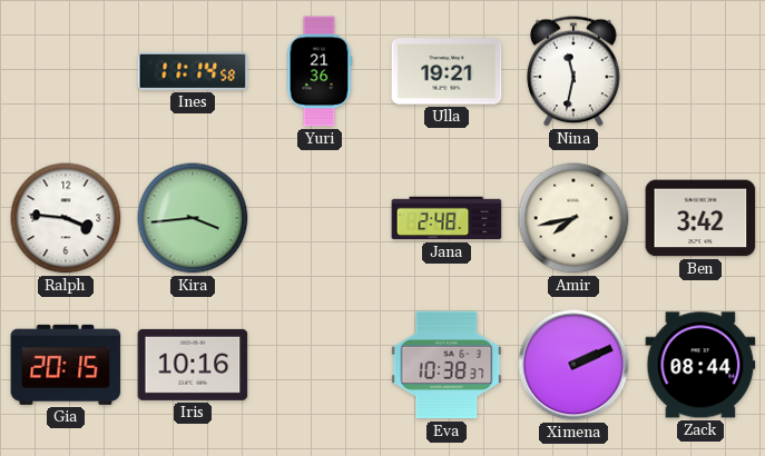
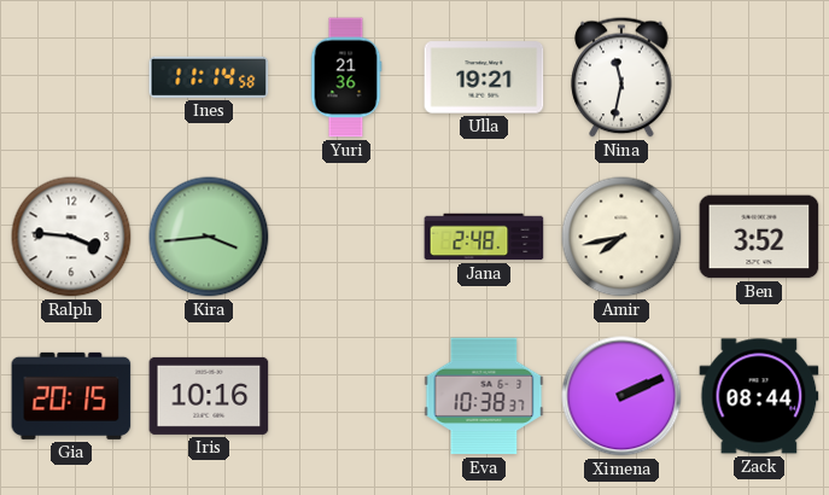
Ben: 3:42 -> 3:52
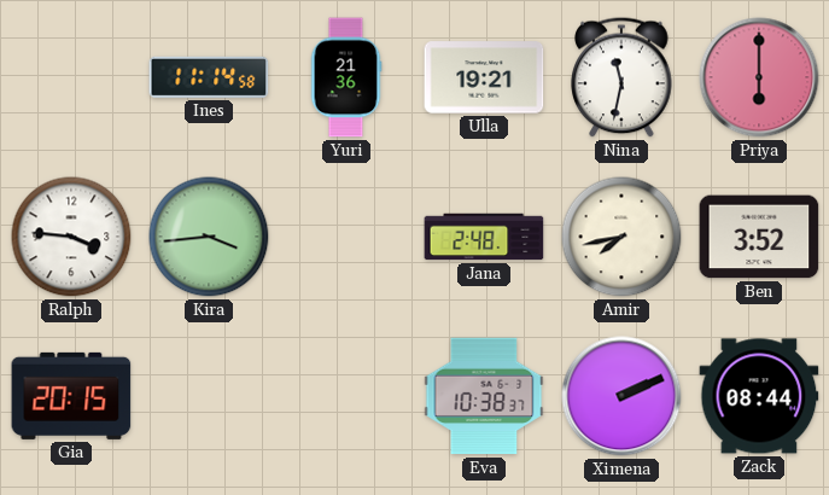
Priya: none -> 6:00
Iris: 10:16 -> none
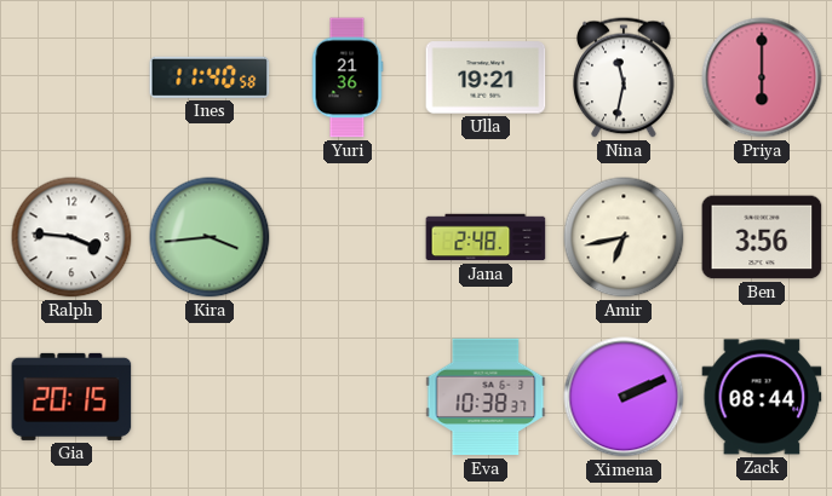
Ines: 11:14 -> 11:40
Amir: 7:43 -> 6:43
Ben: 3:52 -> 3:56
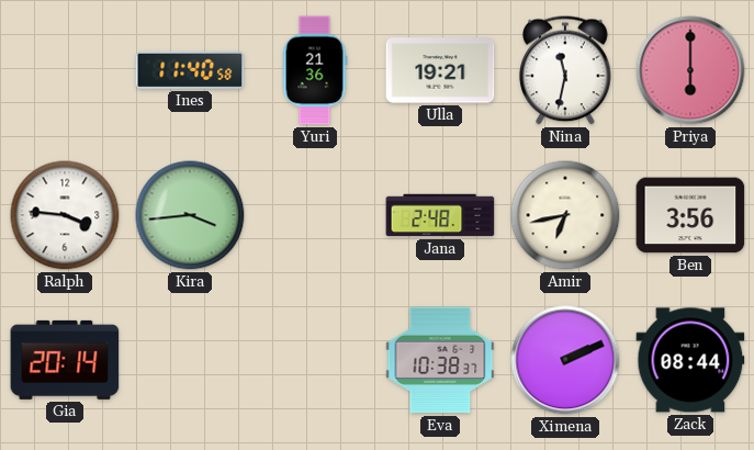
Gia: 20:15 -> 20:14
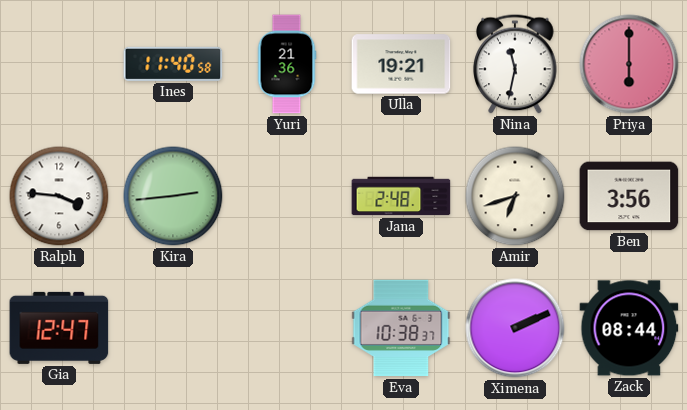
Kira: 3:44 -> 2:44
Amir: 6:43 -> 6:42
Gia: 20:14 -> 12:47
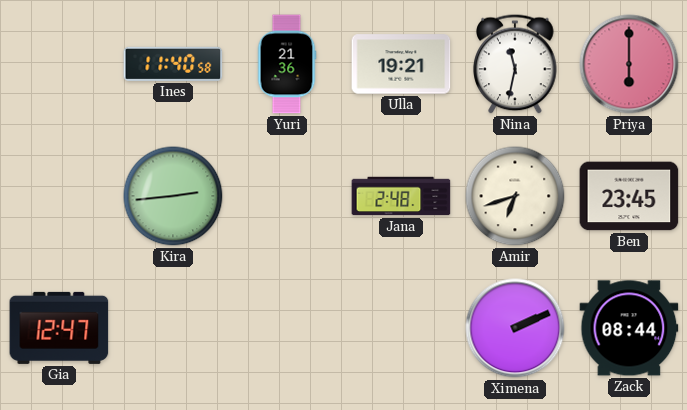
Ralph: 3:46 -> none
Ben: 3:56 -> 23:45
Eva: 10:38 -> none
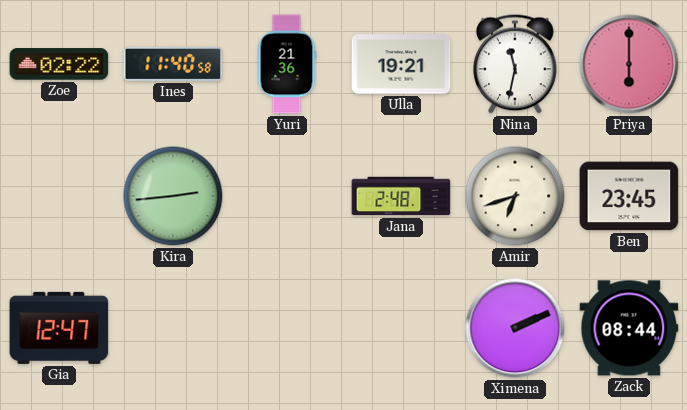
Zoe: none -> 02:22
